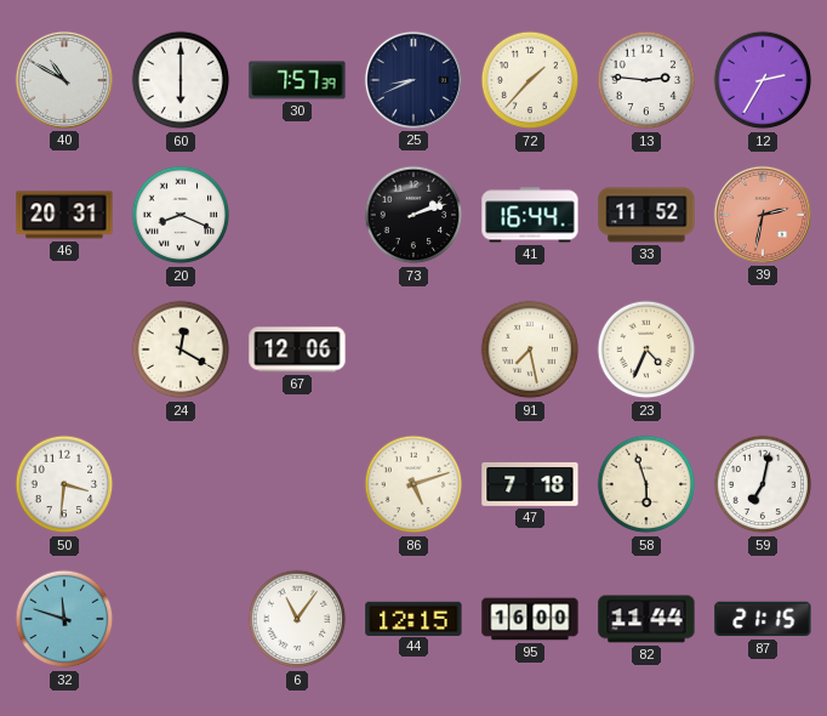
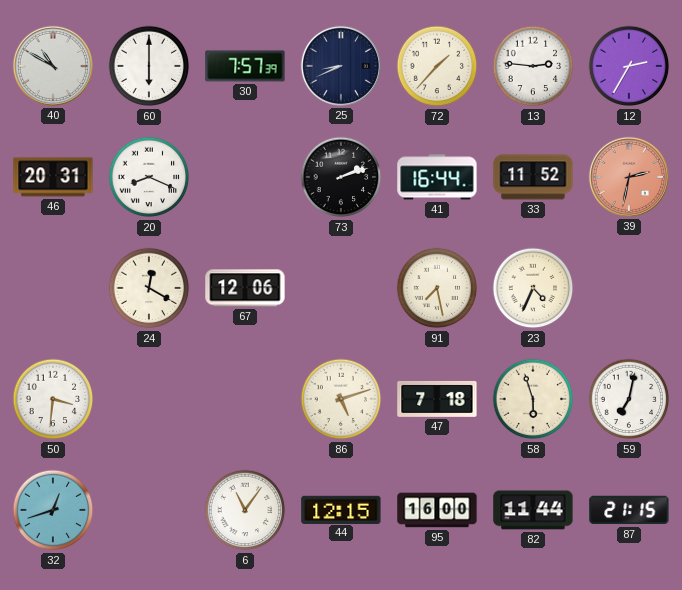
32: 11:48 -> 12:42
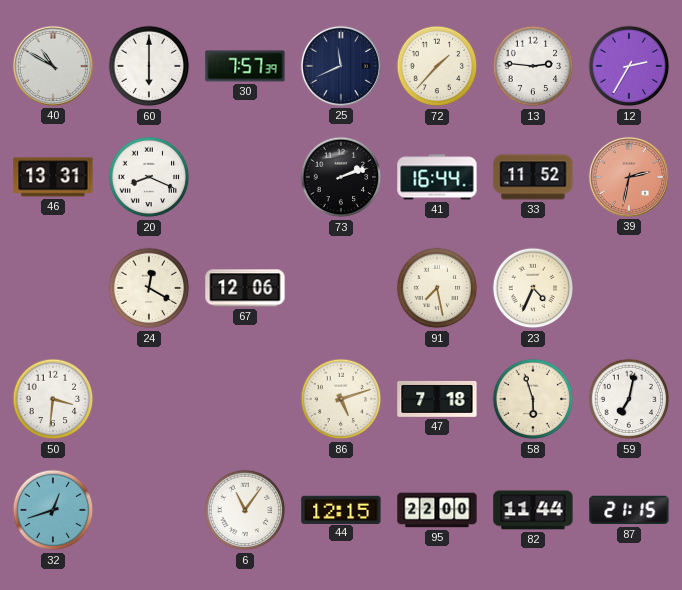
25: 8:41 -> 11:41
46: 20:31 -> 13:31
95: 16:00 -> 22:00
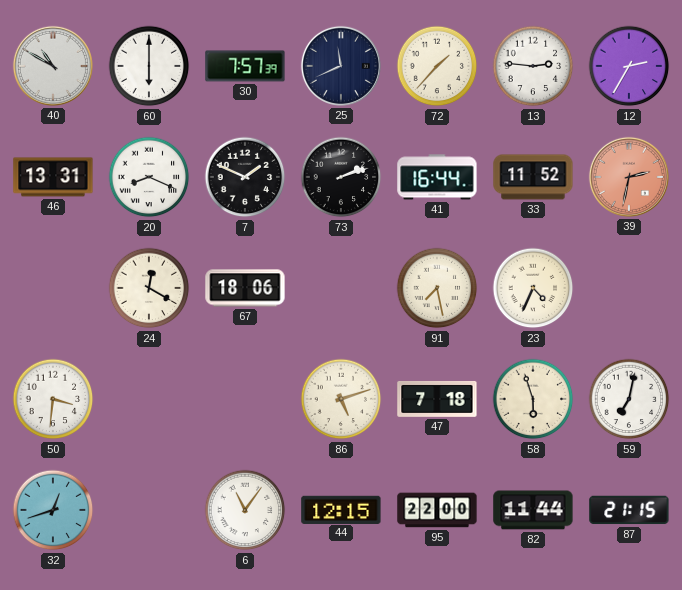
7: none -> 1:49
67: 12:06 -> 18:06
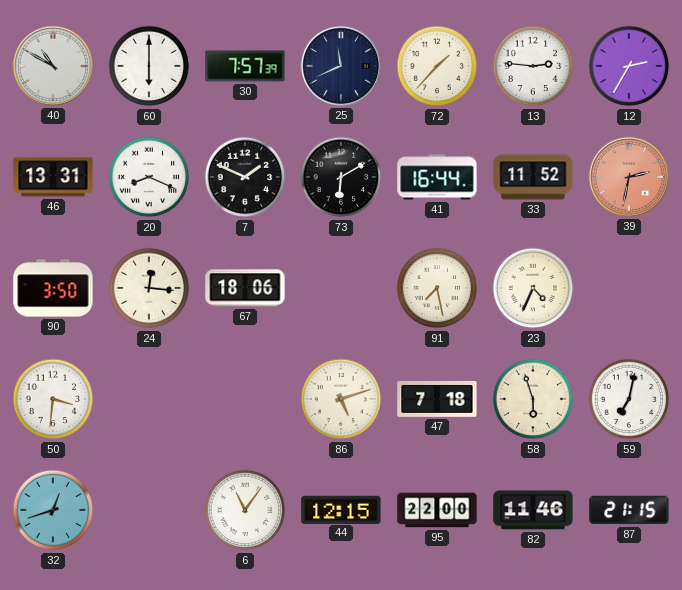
73: 2:12 -> 6:10
90: none -> 3:50
24: 12:20 -> 12:16
82: 11:44 -> 11:46
